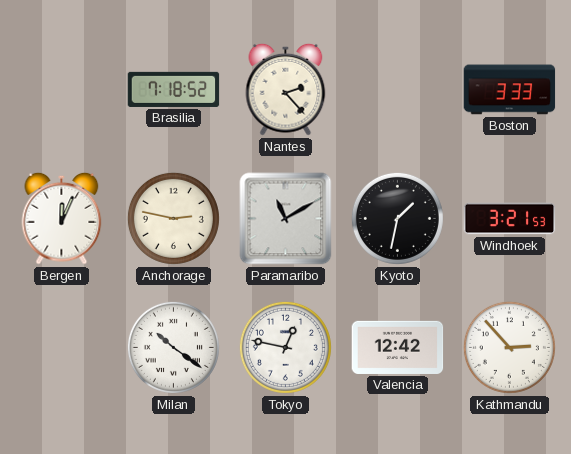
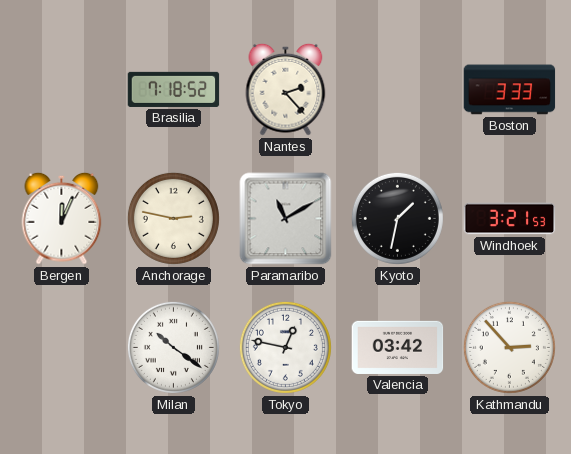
Valencia: 12:42 -> 03:42
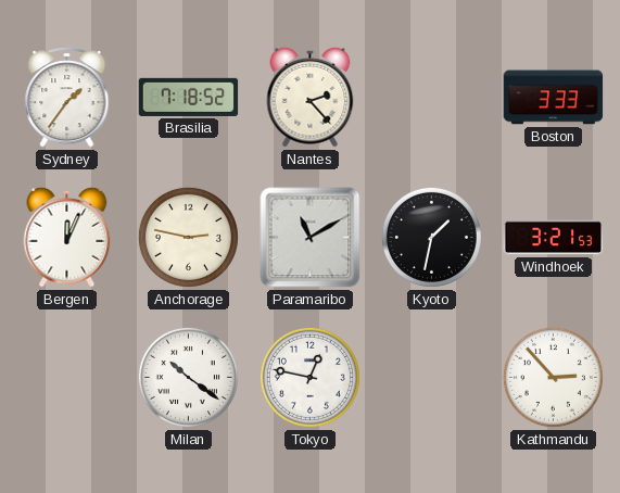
Sydney: none -> 1:36
Valencia: 03:42 -> none
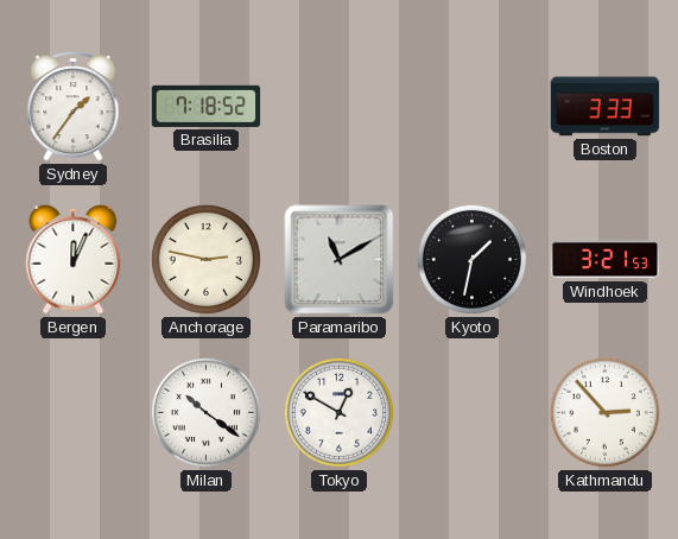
Nantes: 2:23 -> none
Tokyo: 12:47 -> 12:50
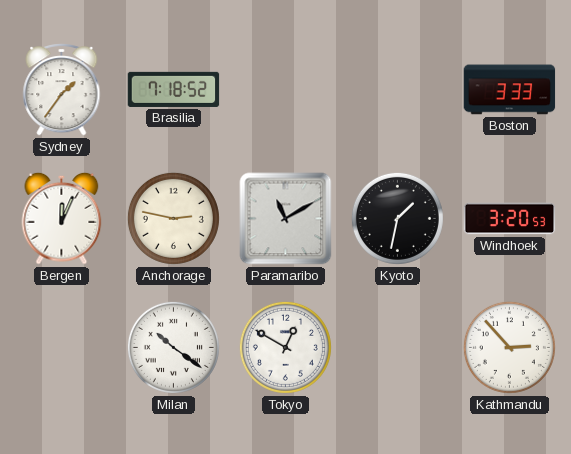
Windhoek: 3:21 -> 3:20
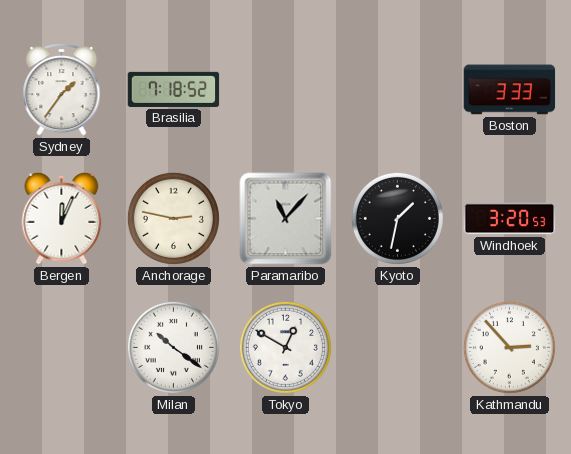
Paramaribo: 11:10 -> 11:07
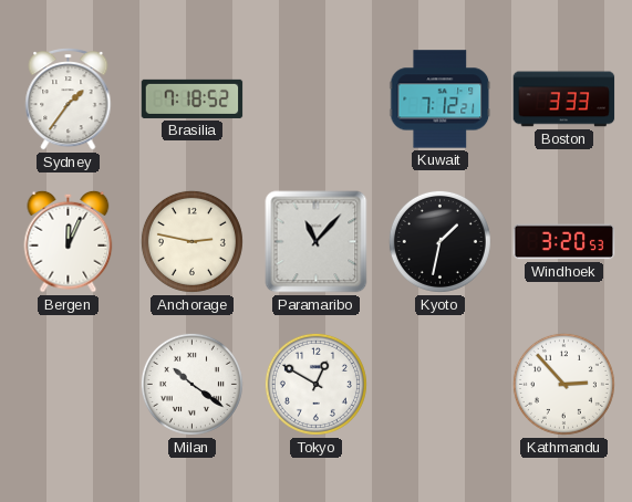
Kuwait: none -> 7:12
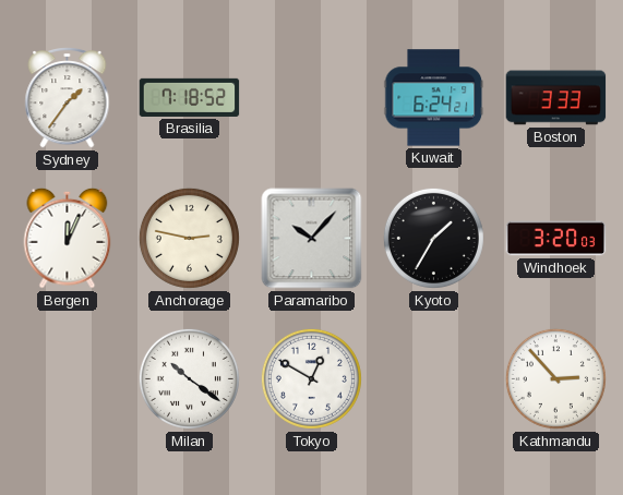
Kuwait: 7:12 -> 6:24
Paramaribo: 11:07 -> 10:07
Kyoto: 1:32 -> 1:35
Windhoek: 3:20:53 -> 3:20:03
